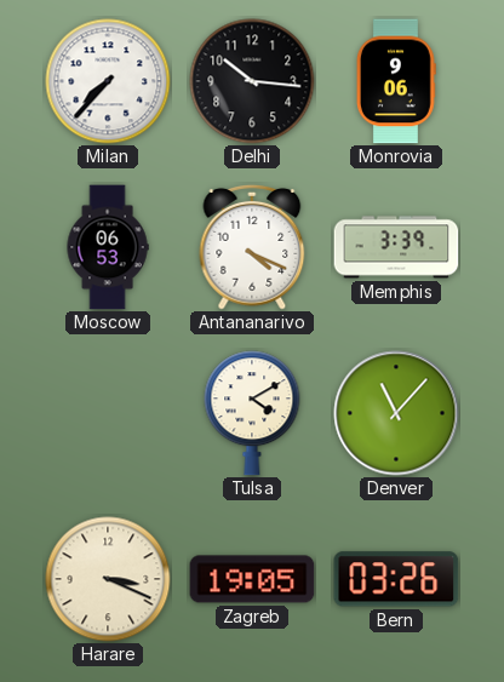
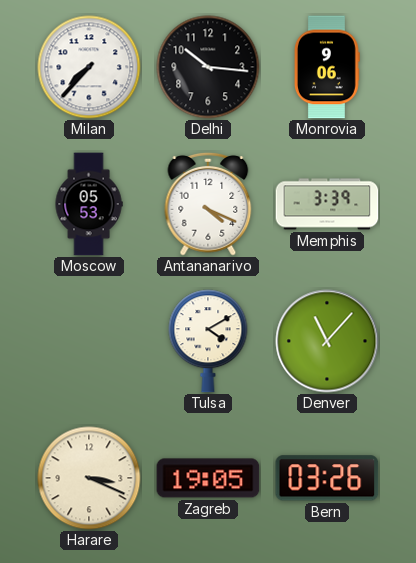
Moscow: 06:53 -> 05:53
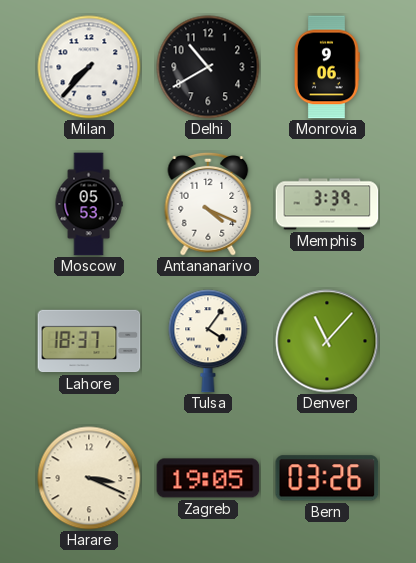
Delhi: 10:16 -> 10:40
Lahore: none -> 18:37
Tulsa: 4:10 -> 4:06
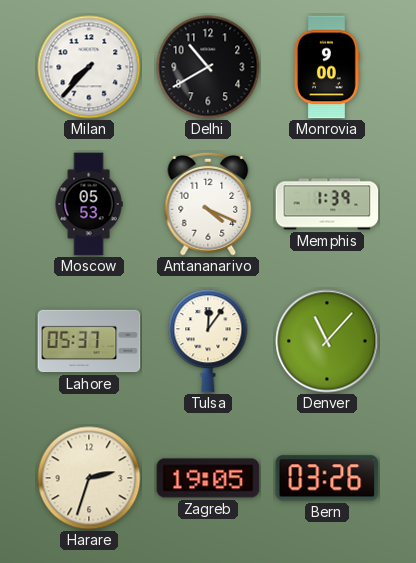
Monrovia: 9:06 -> 9:00
Memphis: 3:39 -> 1:39
Lahore: 18:37 -> 05:37
Tulsa: 4:06 -> 12:06
Harare: 3:19 -> 2:33
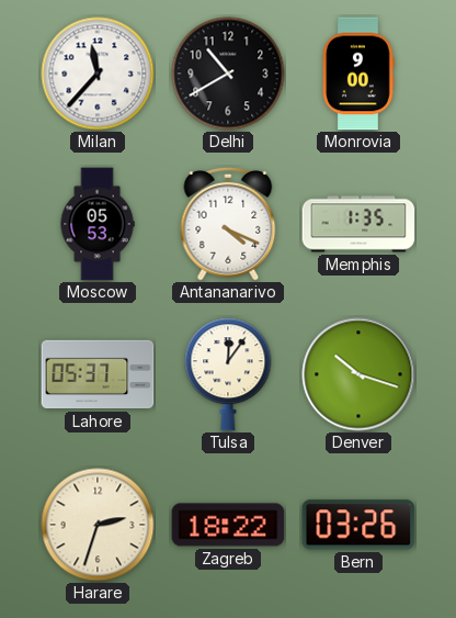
Milan: 7:37 -> 11:37
Memphis: 1:39 -> 1:35
Denver: 11:07 -> 10:18
Zagreb: 19:05 -> 18:22
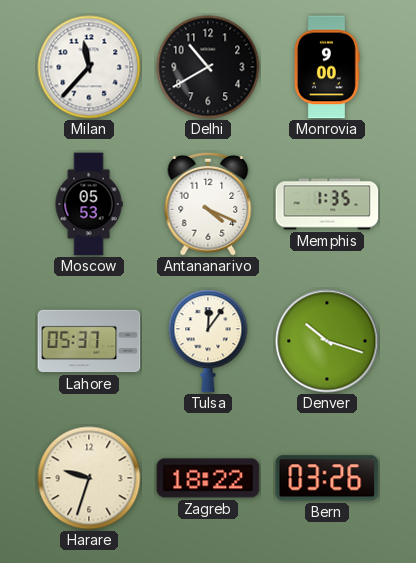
Harare: 2:33 -> 9:33
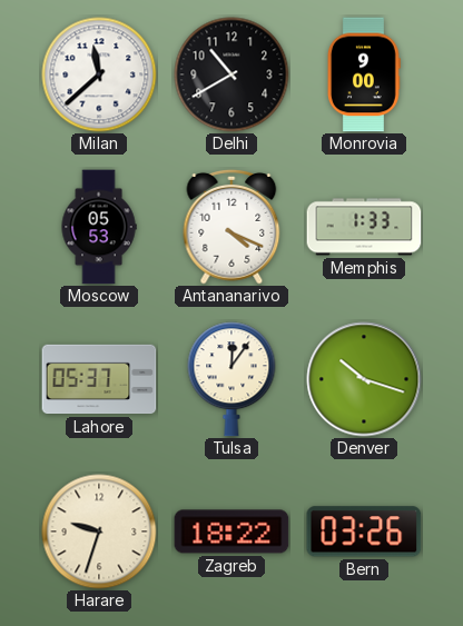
Milan: 11:37 -> 11:38
Memphis: 1:35 -> 1:33
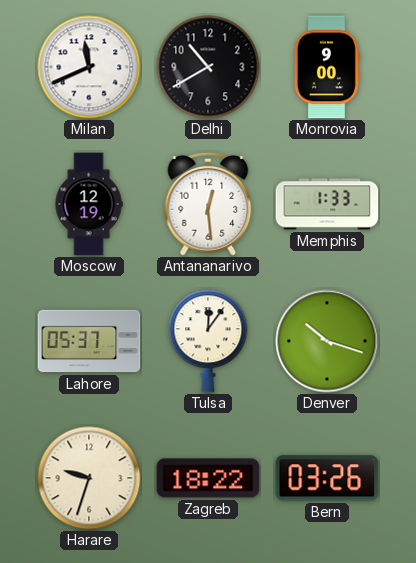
Milan: 11:38 -> 11:41
Moscow: 05:53 -> 12:19
Antananarivo: 4:19 -> 12:29
